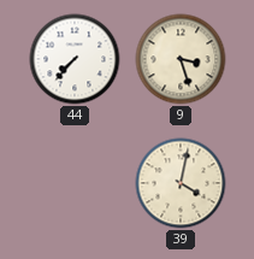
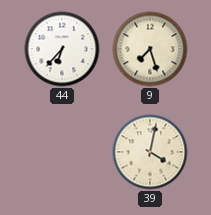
44: 7:37 -> 6:37
9: 3:27 -> 7:27
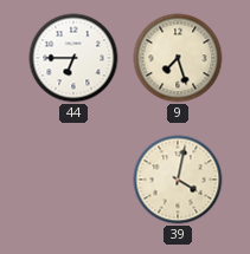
44: 6:37 -> 6:45
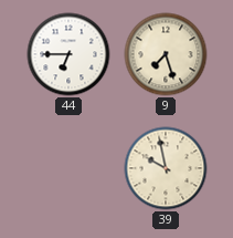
39: 4:02 -> 9:58
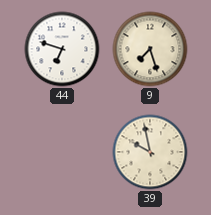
44: 6:45 -> 6:48
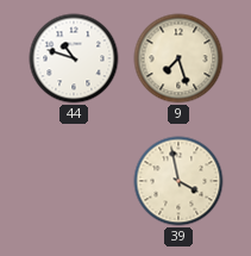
44: 6:48 -> 10:48
39: 9:58 -> 3:58
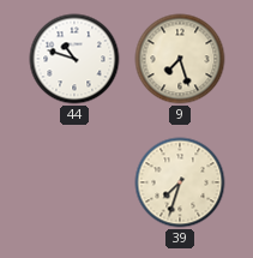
39: 3:58 -> 7:33
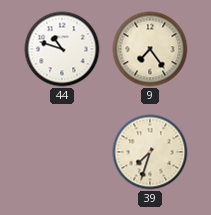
9: 7:27 -> 7:24
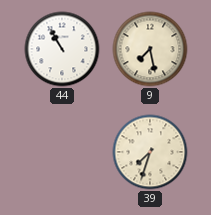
44: 10:48 -> 10:55
9: 7:24 -> 7:28
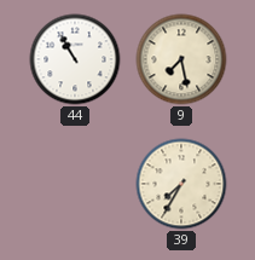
39: 7:33 -> 7:35
